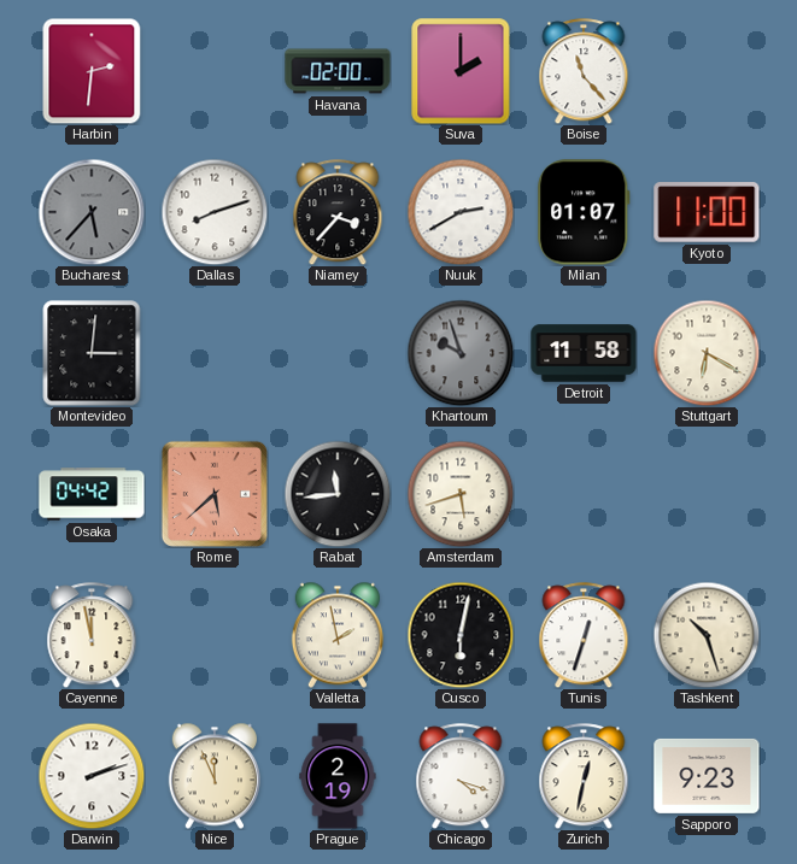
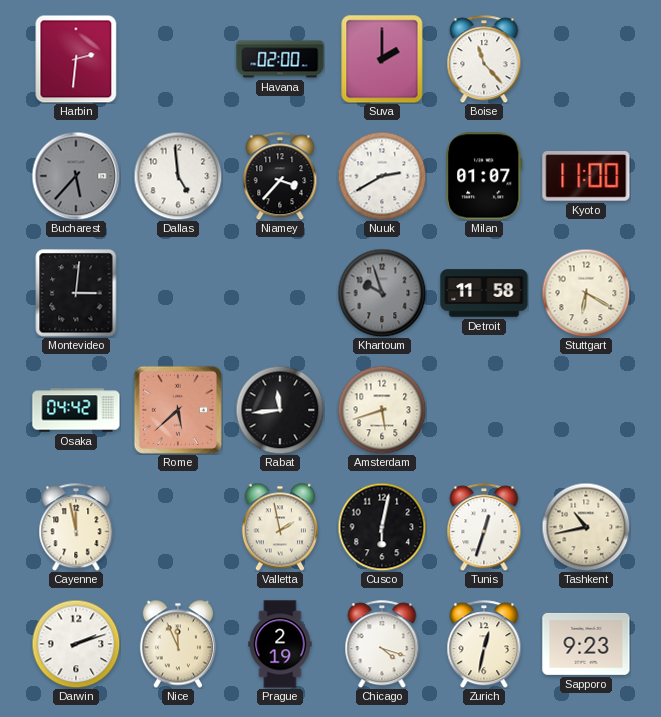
Dallas: 8:12 -> 4:59
Tashkent: 10:27 -> 10:43
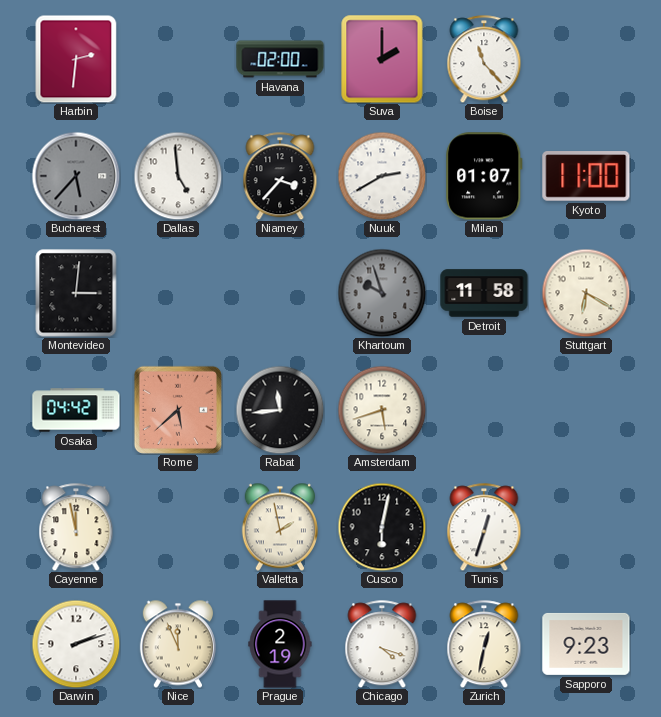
Tashkent: 10:43 -> none
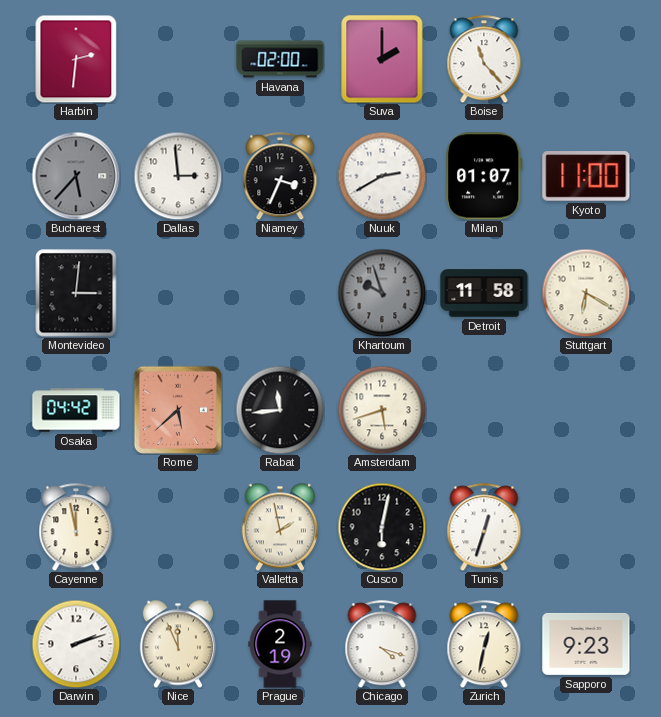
Dallas: 4:59 -> 2:59
Niamey: 3:37 -> 3:34
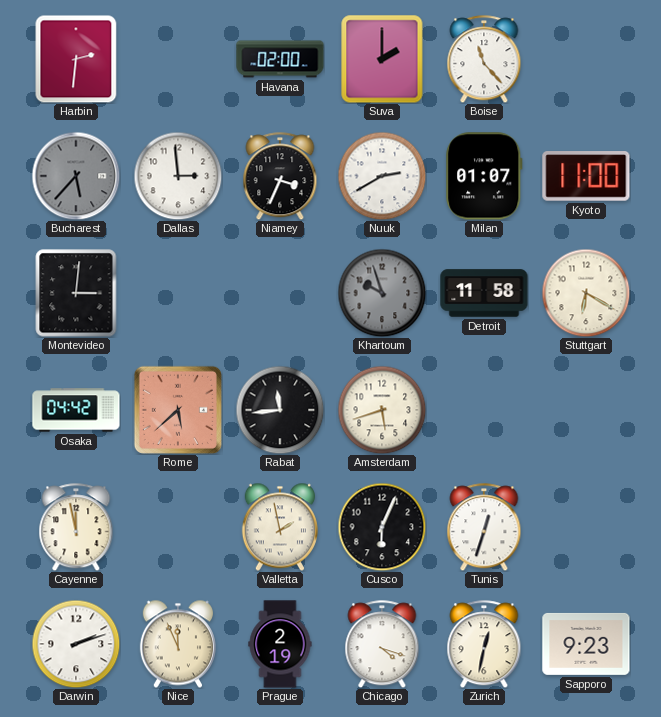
Cusco: 6:02 -> 6:04
